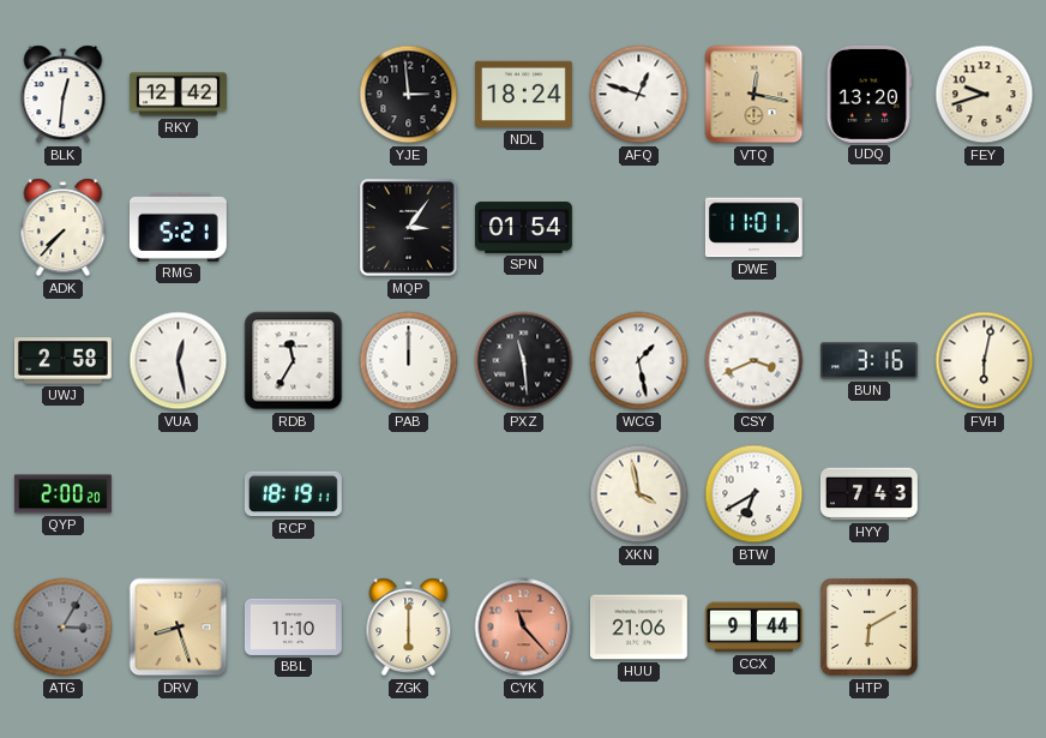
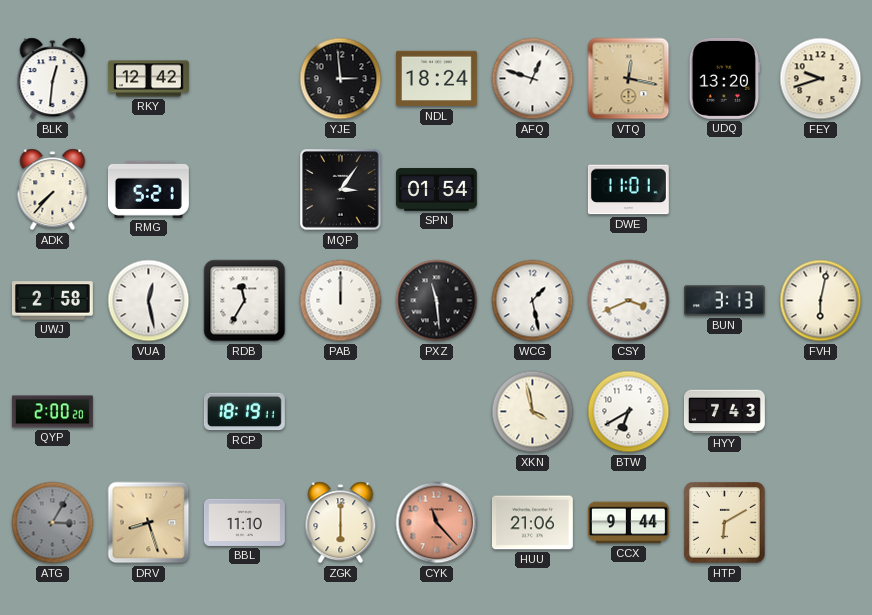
BUN: 3:16 -> 3:13
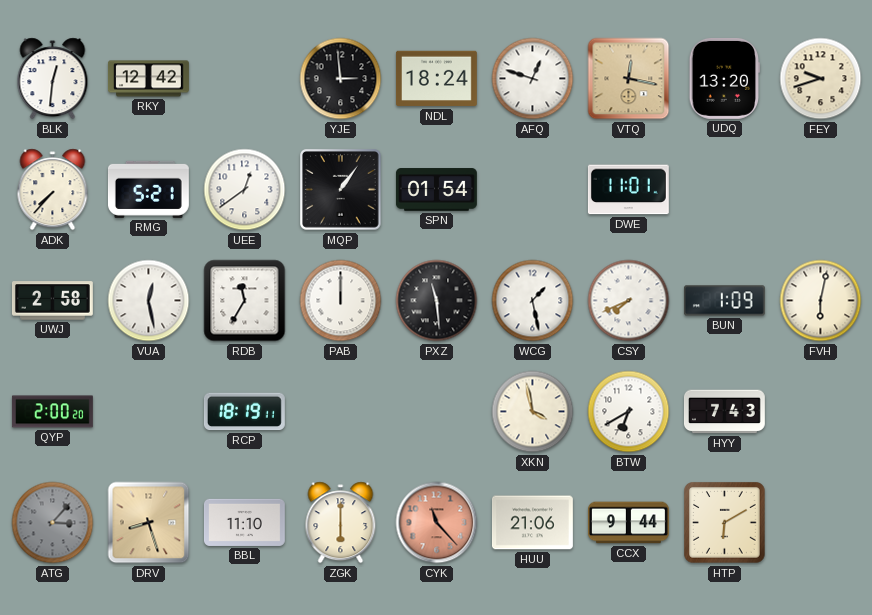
UEE: none -> 12:39
MQP: 3:06 -> 1:06
CSY: 3:41 -> 7:41
BUN: 3:13 -> 1:09
ATG: 3:05 -> 3:07
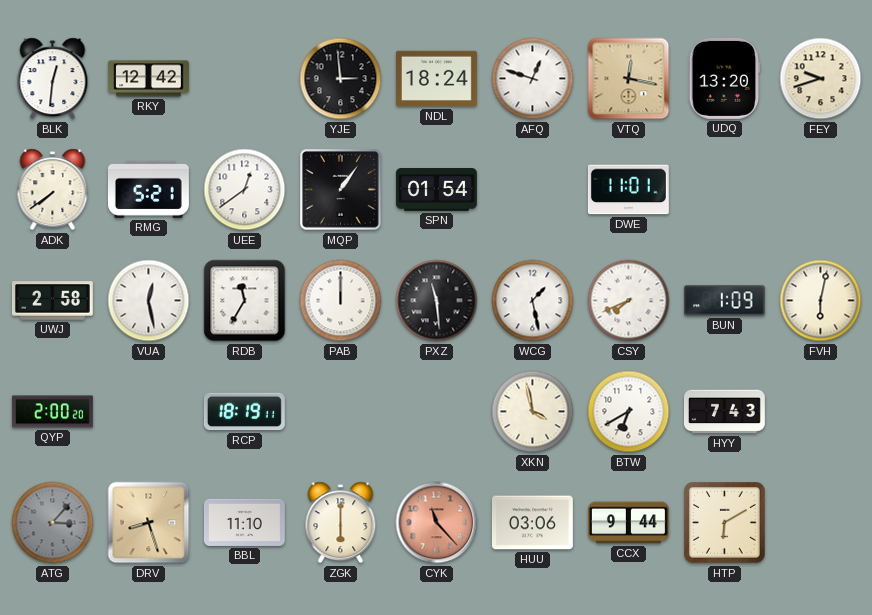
ADK: 7:37 -> 7:39
HUU: 21:06 -> 03:06
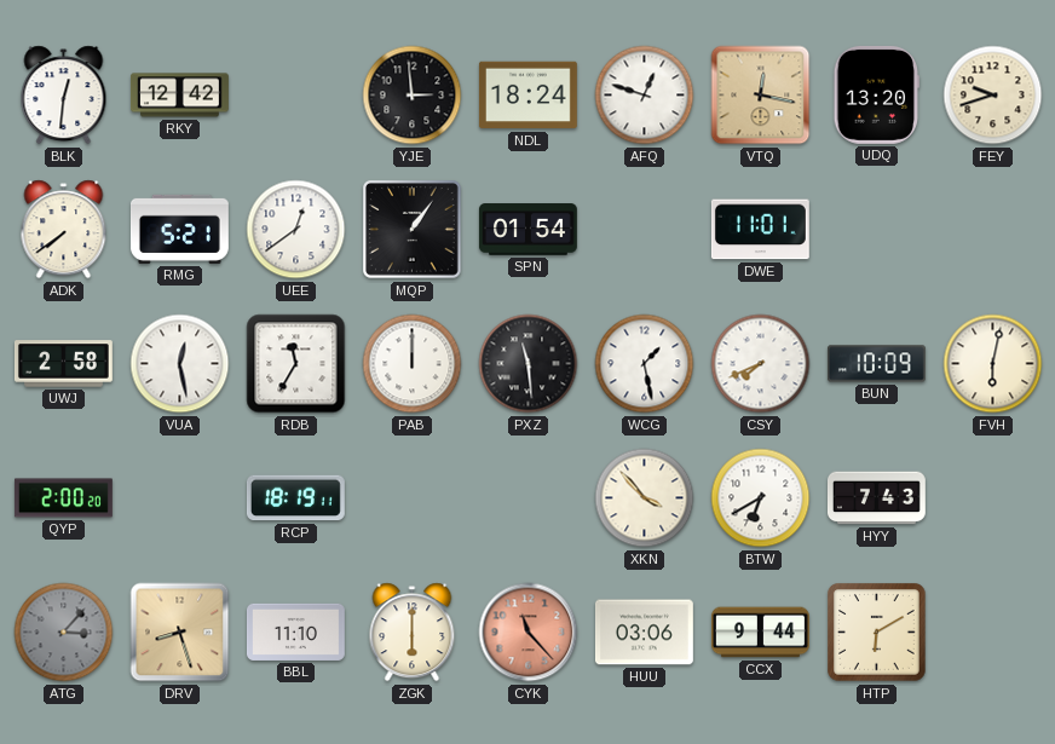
BUN: 1:09 -> 10:09
XKN: 3:58 -> 3:53
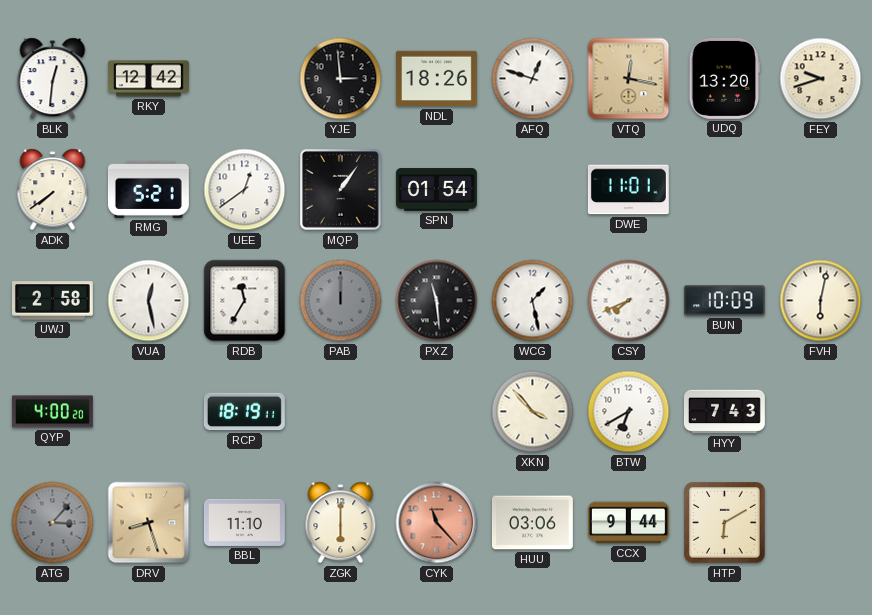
NDL: 18:24 -> 18:26
PAB dial: white -> grey
QYP: 2:00 -> 4:00
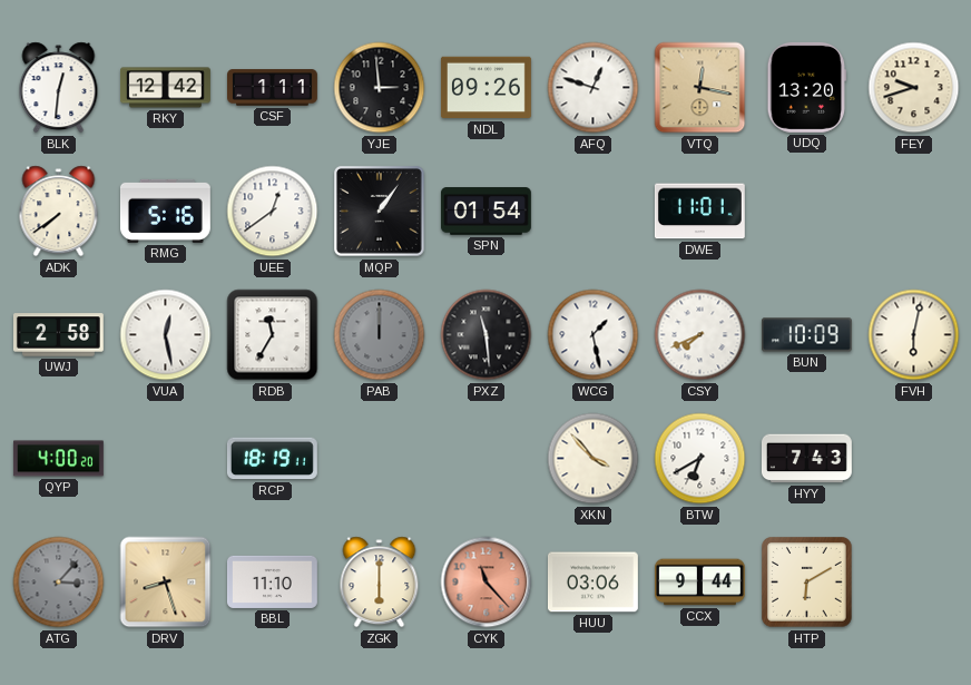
CSF: none -> 1:11
NDL: 18:26 -> 09:26
RMG: 5:21 -> 5:16
